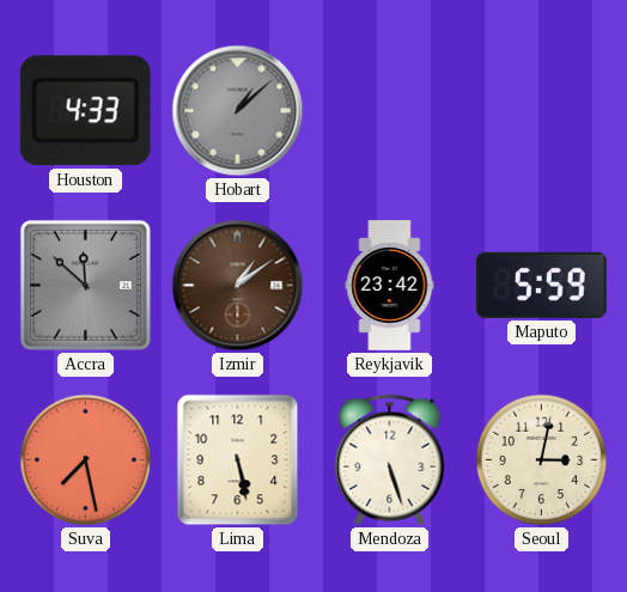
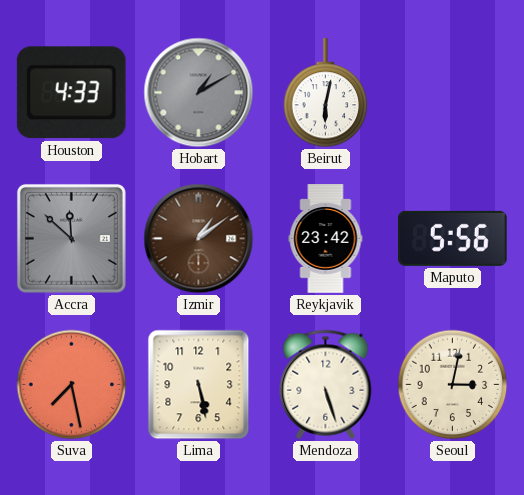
Hobart: 1:08 -> 1:10
Beirut: none -> 6:02
Maputo: 5:59 -> 5:56
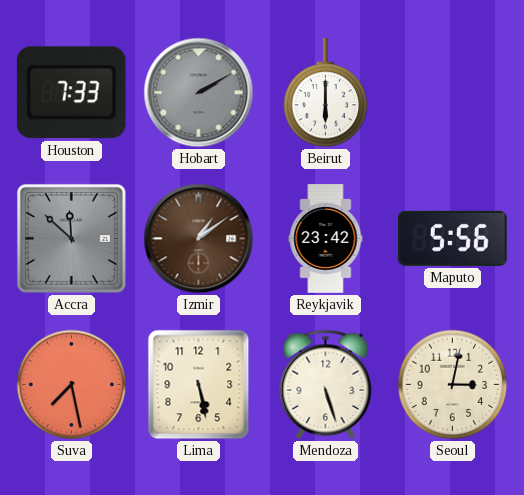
Houston: 4:33 -> 7:33
Hobart: 1:10 -> 2:10
Beirut: 6:02 -> 6:00
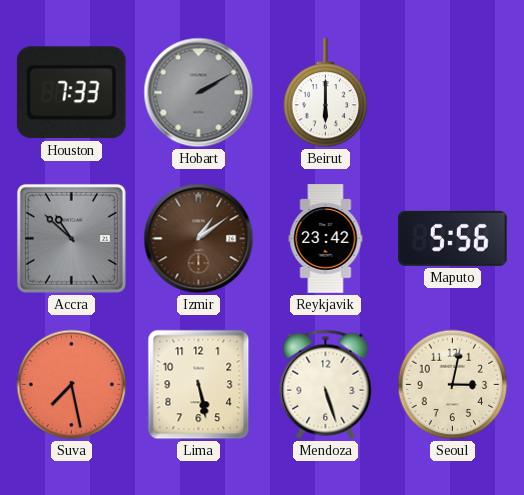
Accra: 11:52 -> 10:52
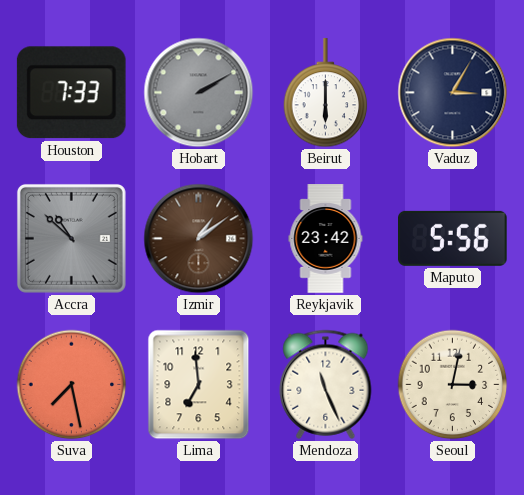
Vaduz: none -> 3:05
Lima: 5:28 -> 6:59
Mendoza: 5:27 -> 11:26
